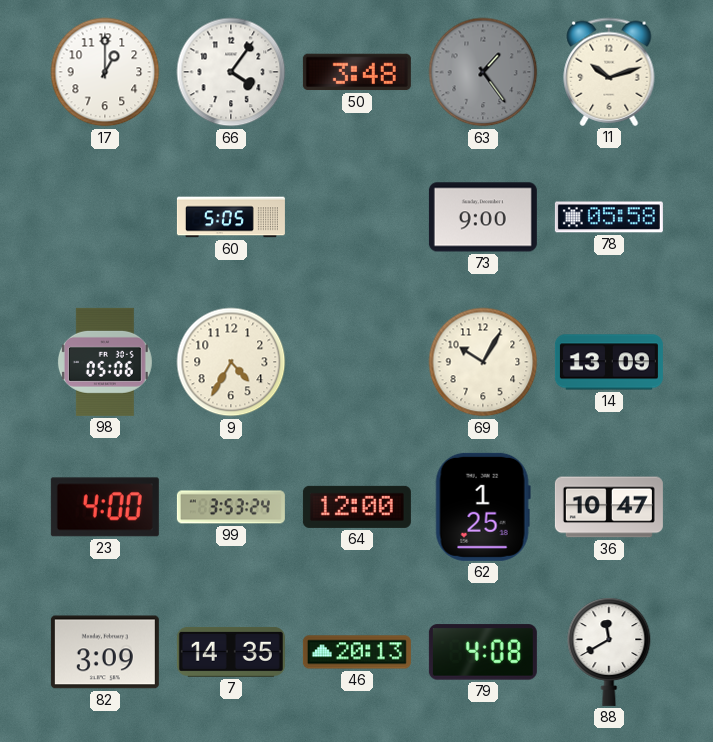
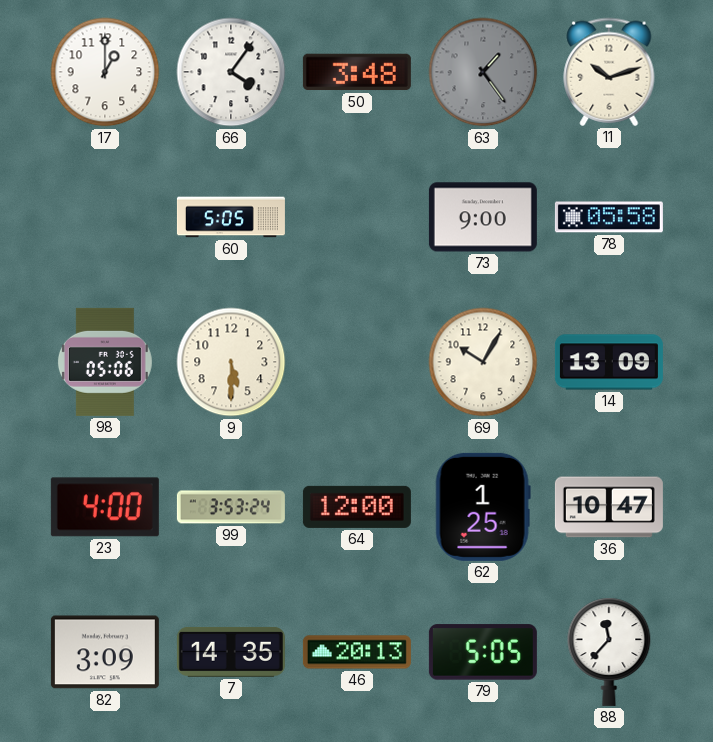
9: 4:35 -> 5:30
79: 4:08 -> 5:05
88: 11:40 -> 11:37
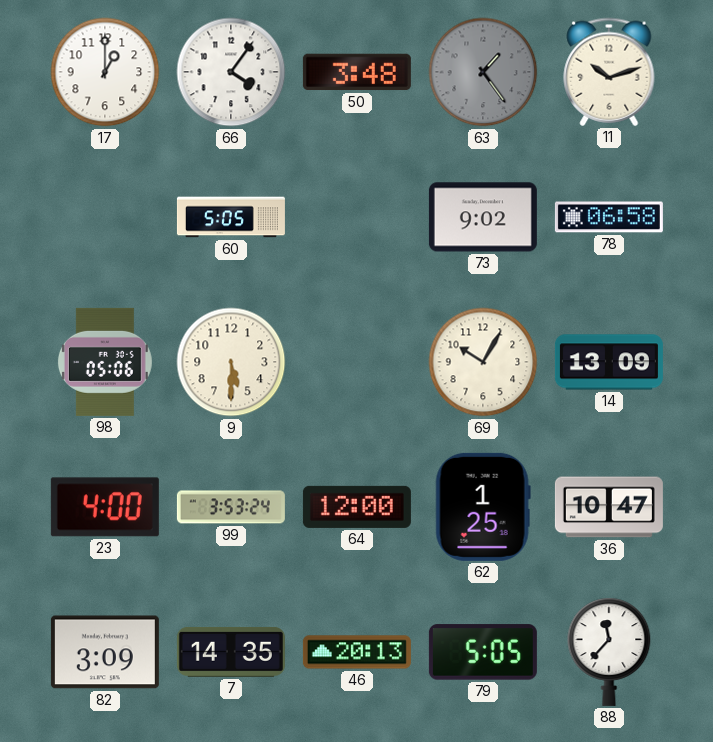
73: 9:00 -> 9:02
78: 05:58 -> 06:58
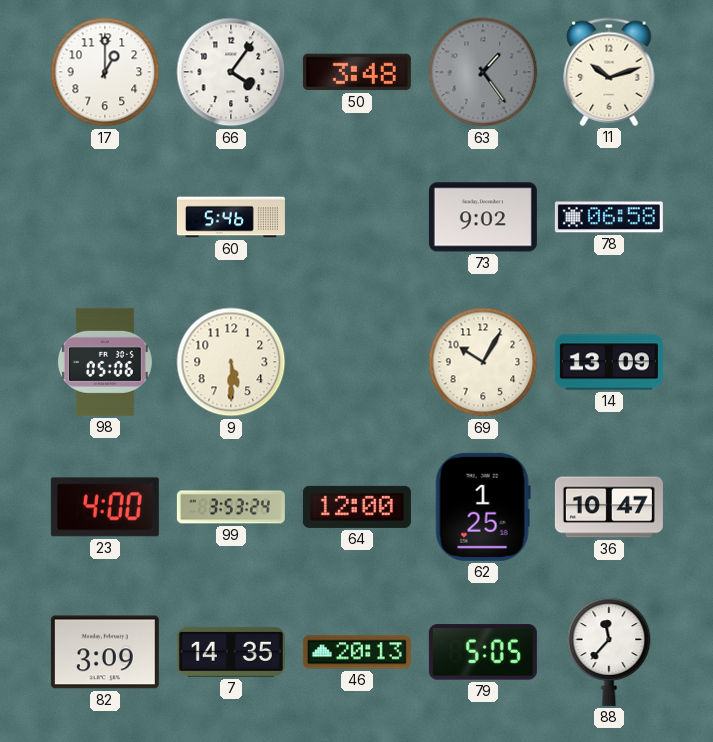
60: 5:05 -> 5:46
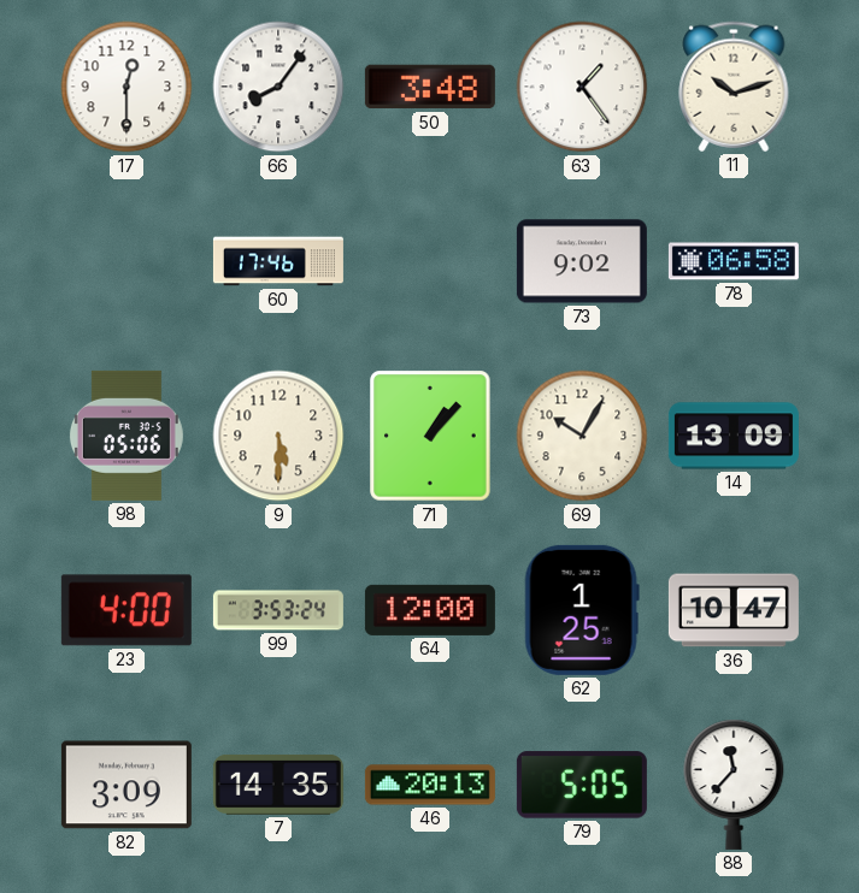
17: 1:00 -> 12:30
66: 4:06 -> 8:06
63 dial: grey -> white
60: 5:46 -> 17:46
71: none -> 1:07
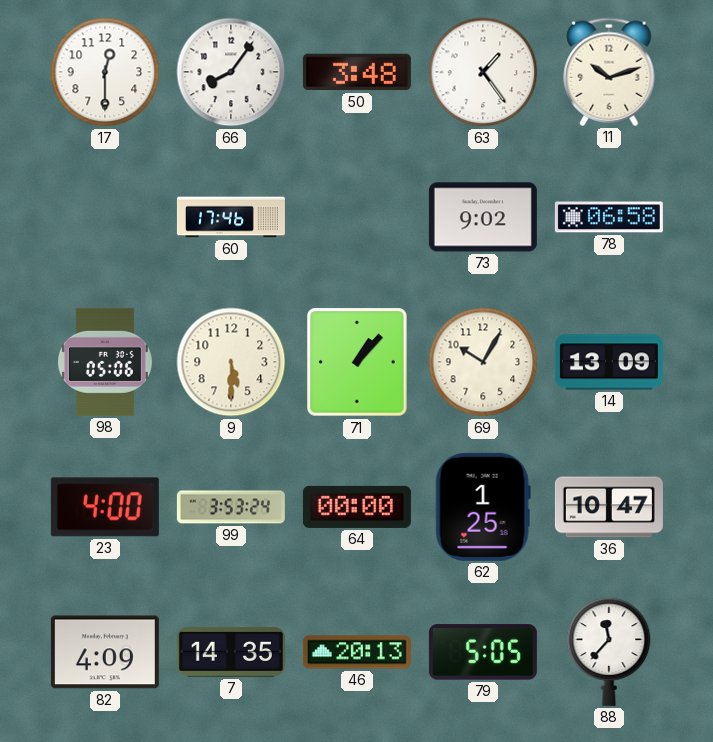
64: 12:00 -> 00:00
82: 3:09 -> 4:09
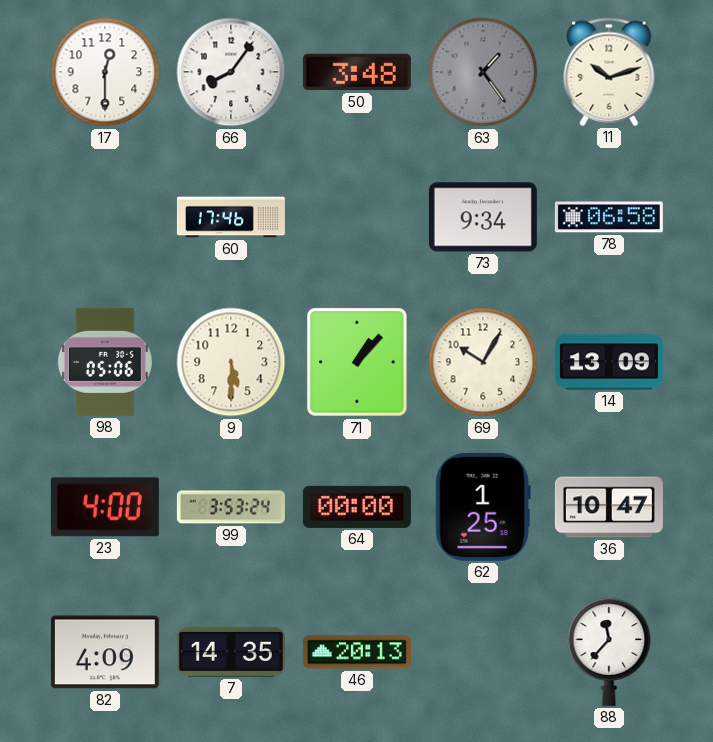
63 dial: white -> grey
73: 9:02 -> 9:34
79: 5:05 -> none
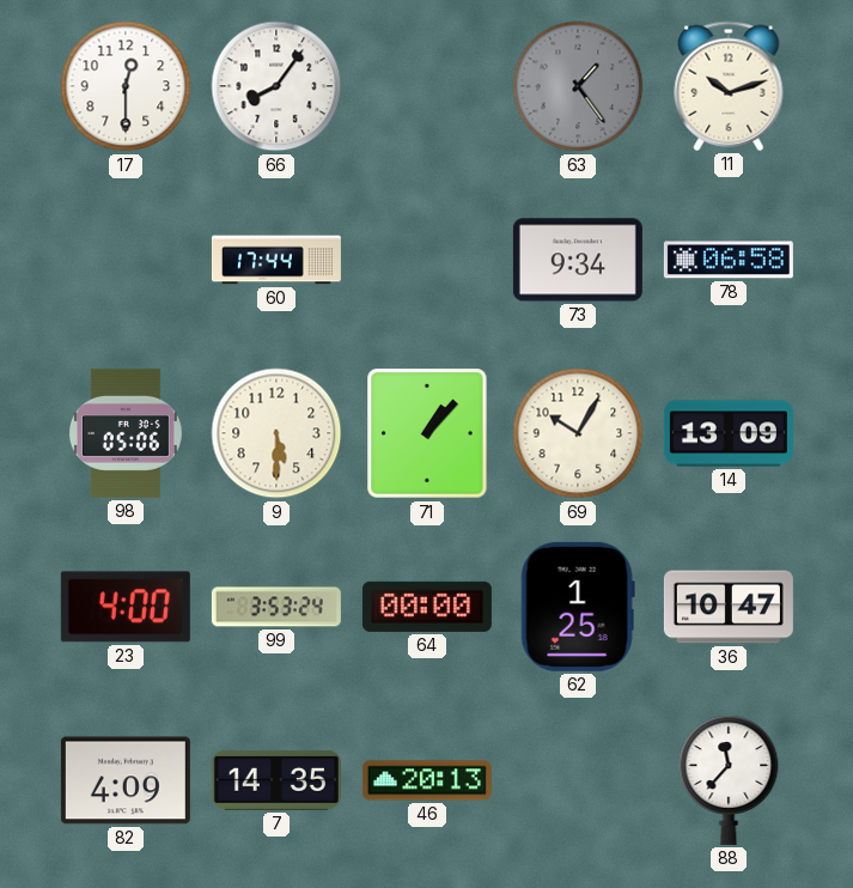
50: 3:48 -> none
60: 17:46 -> 17:44
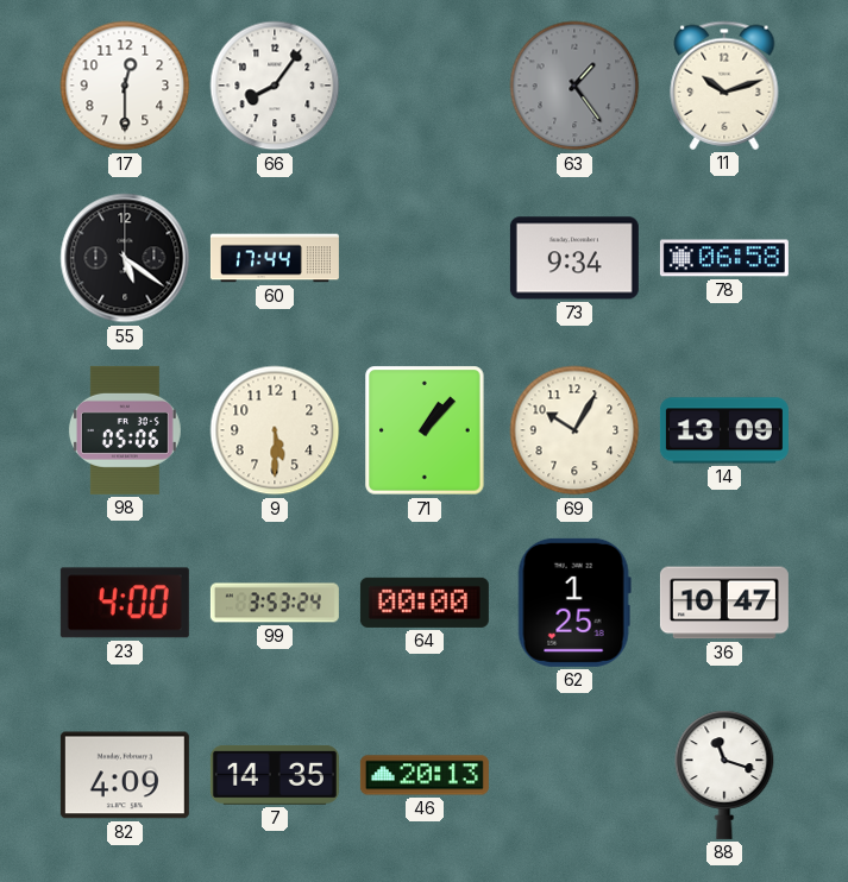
55: none -> 5:21
88: 11:37 -> 11:18
